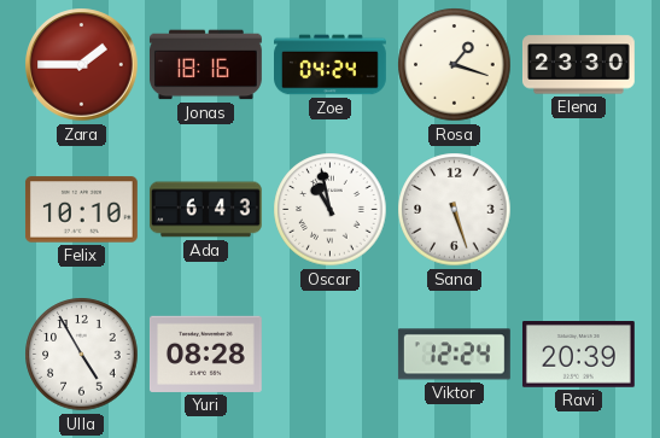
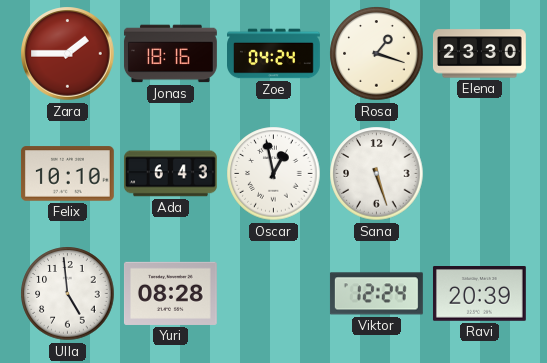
Oscar: 10:58 -> 12:58
Ulla: 4:55 -> 4:59
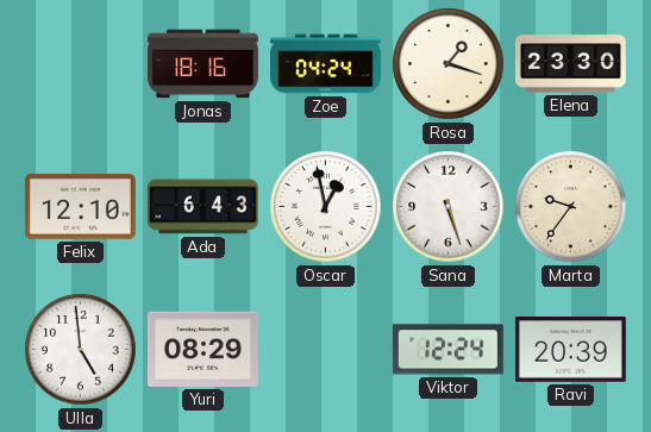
Zara: 1:45 -> none
Felix: 10:10 -> 12:10
Marta: none -> 9:36
Yuri: 08:28 -> 08:29
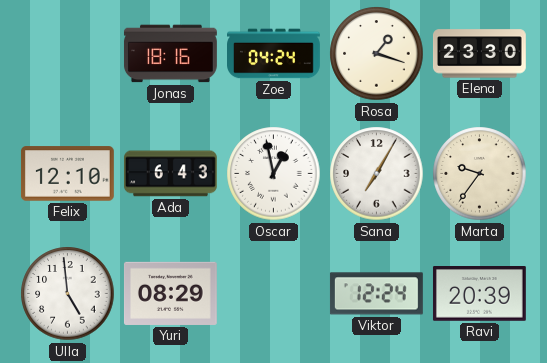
Sana: 5:27 -> 7:05
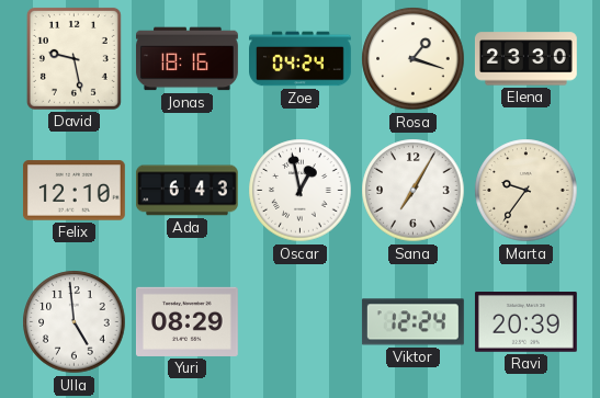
David: none -> 9:28
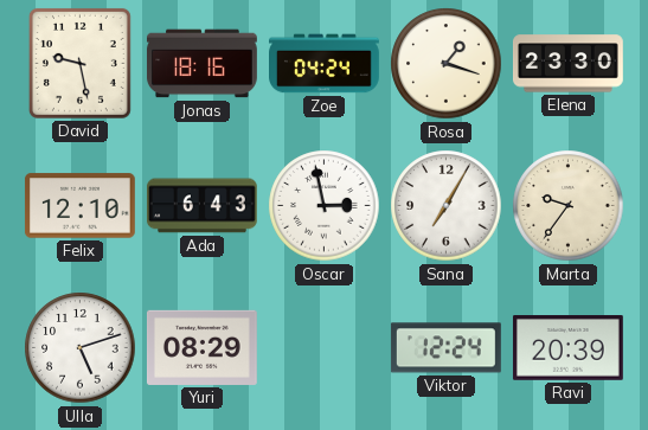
Oscar: 12:58 -> 2:58
Ulla: 4:59 -> 5:12
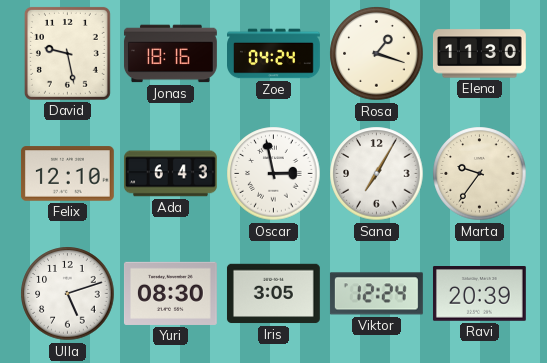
Elena: 23:30 -> 11:30
Yuri: 08:29 -> 08:30
Iris: none -> 3:05
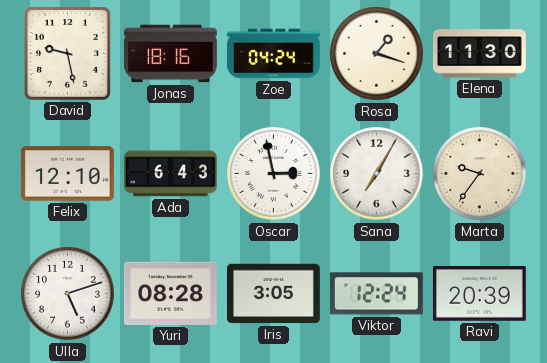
Yuri: 08:30 -> 08:28
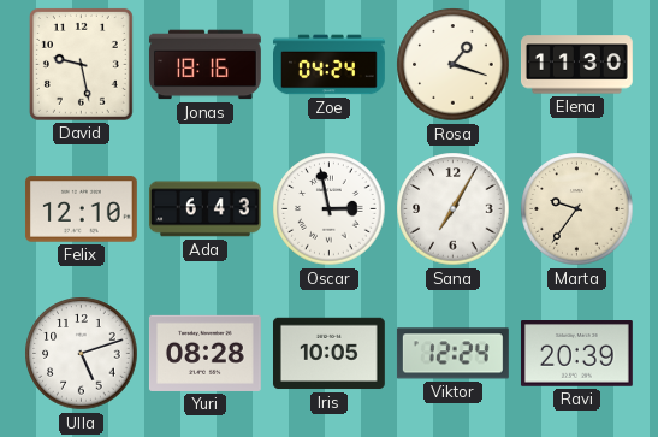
Iris: 3:05 -> 10:05
